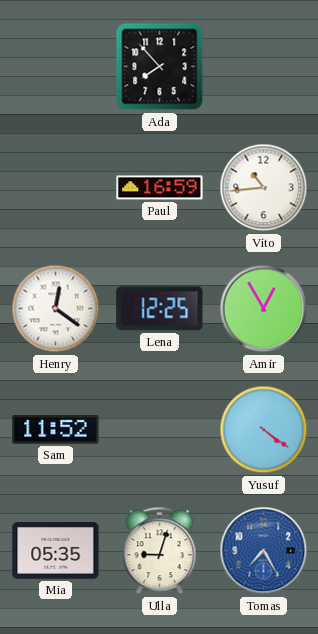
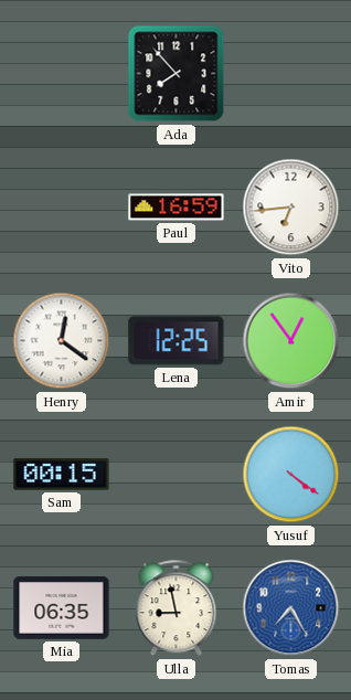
Vito: 10:44 -> 6:44
Amir: 12:55 -> 12:54
Sam: 11:52 -> 00:15
Mia: 05:35 -> 06:35
Ulla: 9:03 -> 8:58
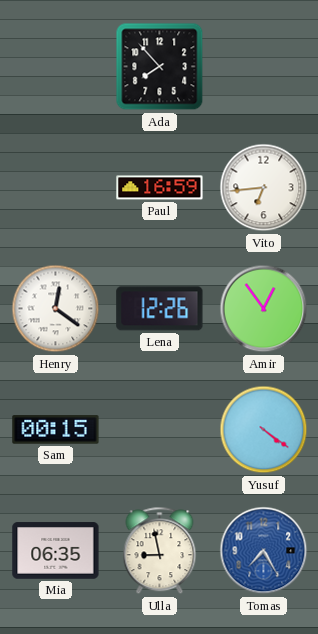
Lena: 12:25 -> 12:26
